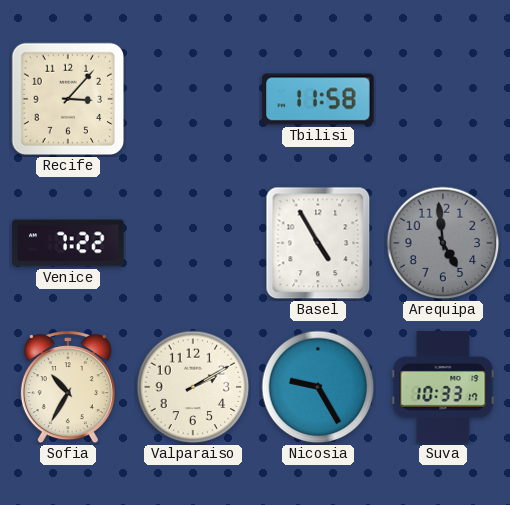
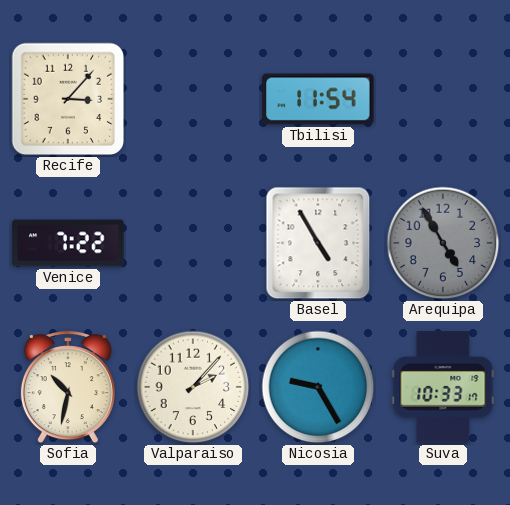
Tbilisi: 11:58 -> 11:54
Arequipa: 4:59 -> 4:55
Sofia: 10:35 -> 10:32
Valparaiso: 2:10 -> 2:07
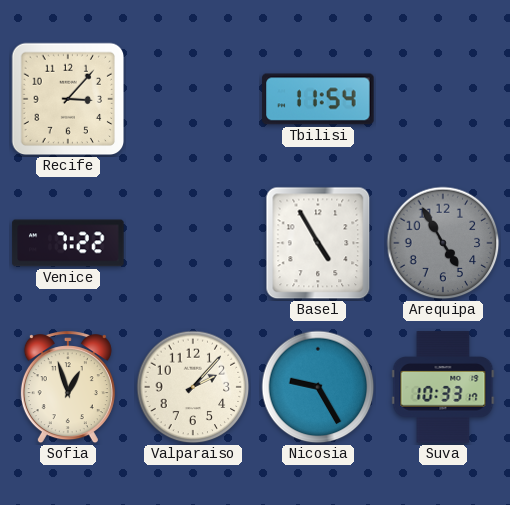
Sofia: 10:32 -> 12:57
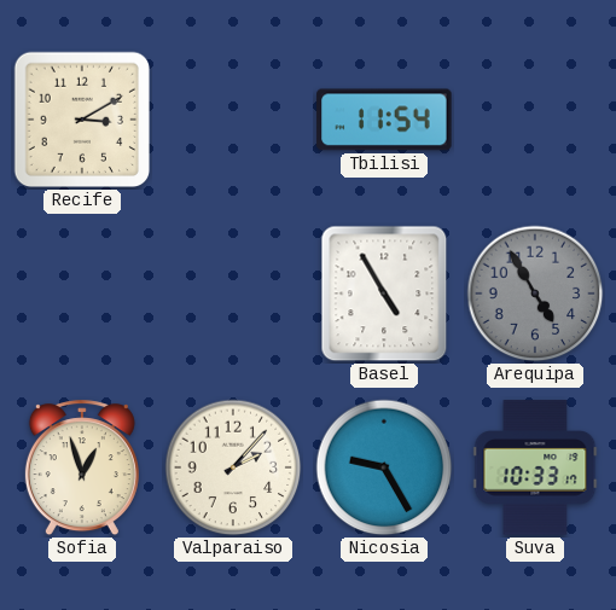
Recife: 3:07 -> 3:10
Venice: 7:22 -> none
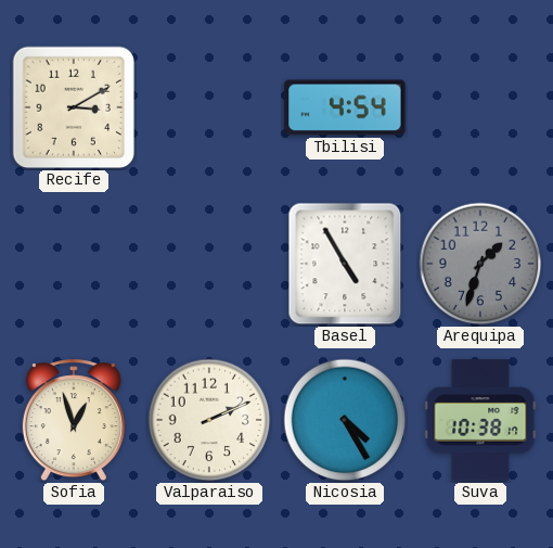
Tbilisi: 11:54 -> 4:54
Arequipa: 4:55 -> 1:33
Valparaiso: 2:07 -> 2:11
Nicosia: 9:25 -> 4:25
Suva: 10:33 -> 10:38
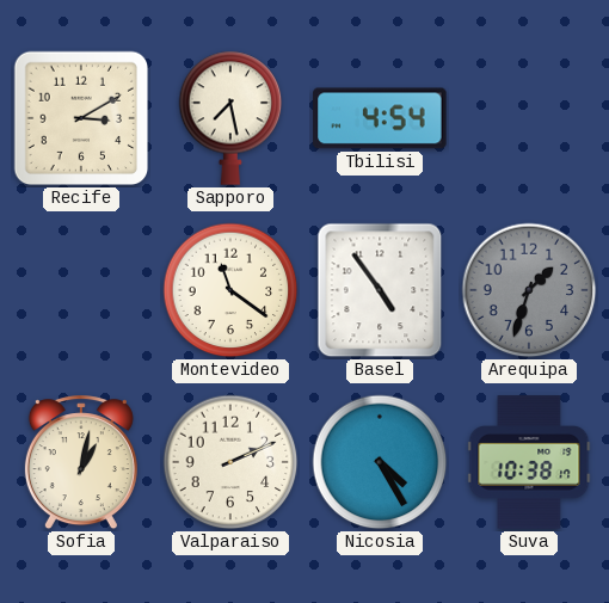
Sapporo: none -> 7:28
Montevideo: none -> 11:21
Basel: 4:55 -> 4:54
Sofia: 12:57 -> 1:02
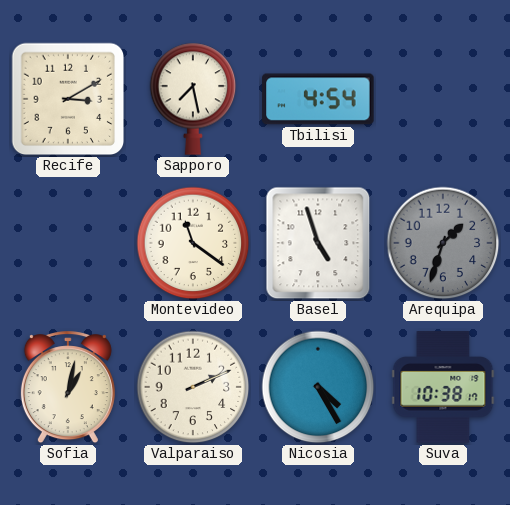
Basel: 4:54 -> 4:57
